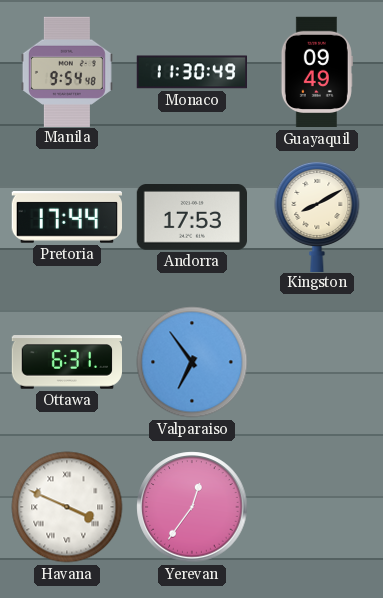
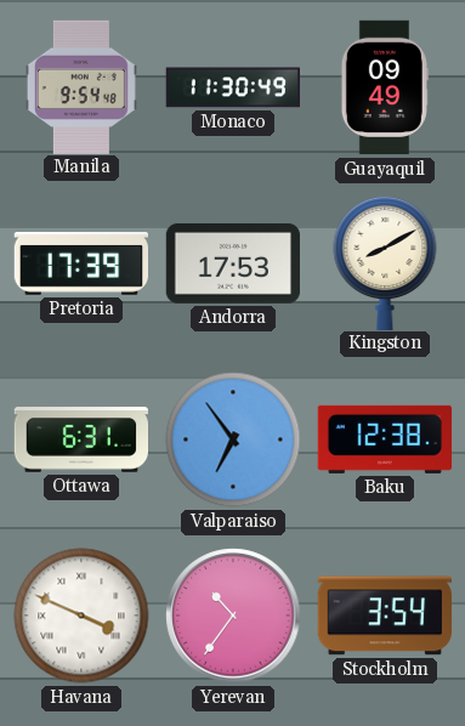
Pretoria: 17:44 -> 17:39
Baku: none -> 12:38
Yerevan: 12:36 -> 10:36
Stockholm: none -> 3:54
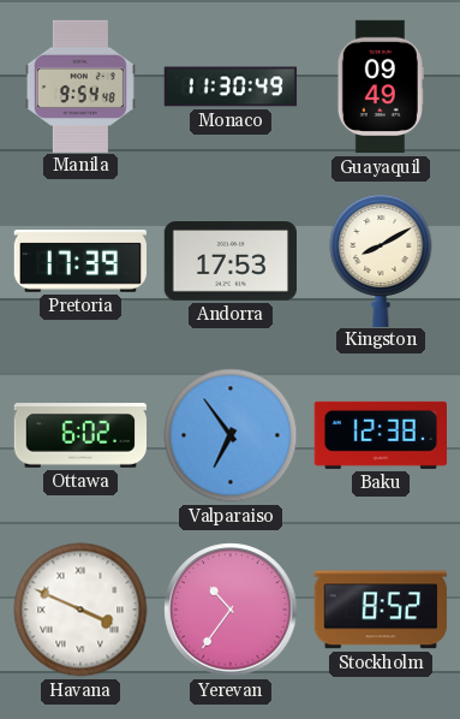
Ottawa: 6:31 -> 6:02
Stockholm: 3:54 -> 8:52
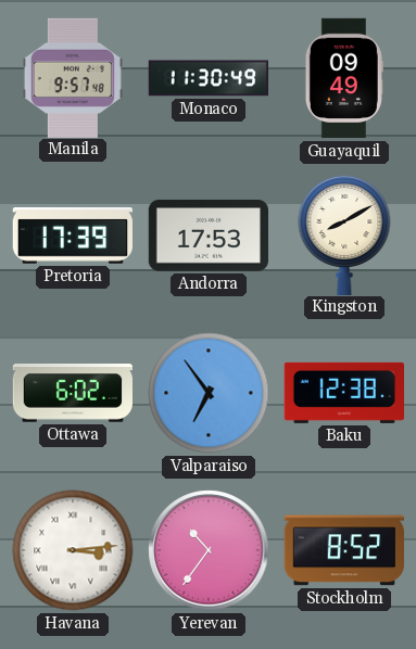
Manila: 9:54 -> 9:57
Havana: 3:49 -> 3:14
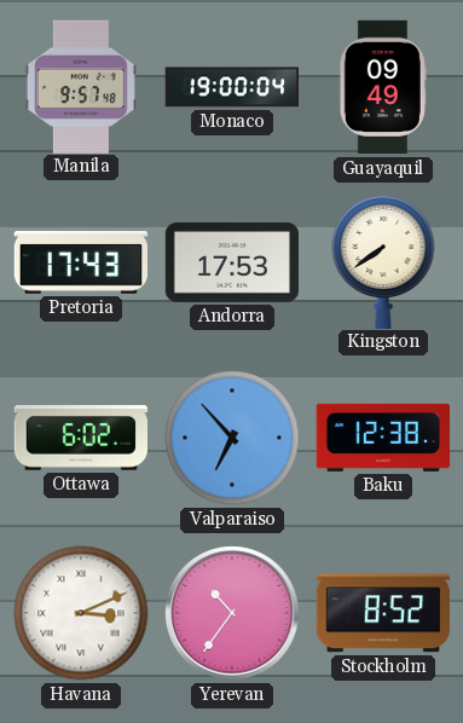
Monaco: 11:30 -> 19:00
Pretoria: 17:39 -> 17:43
Kingston: 8:10 -> 7:39
Valparaiso: 6:54 -> 6:53
Havana: 3:14 -> 3:11
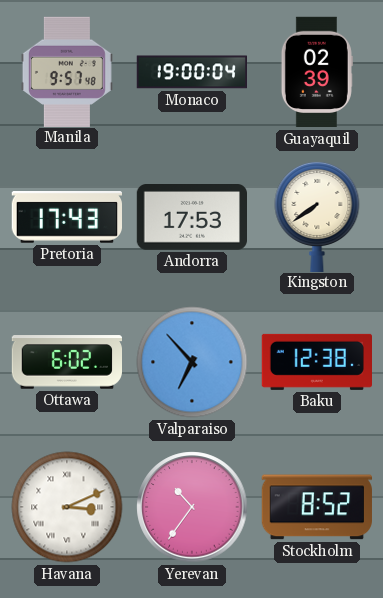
Guayaquil: 09:49 -> 02:39
